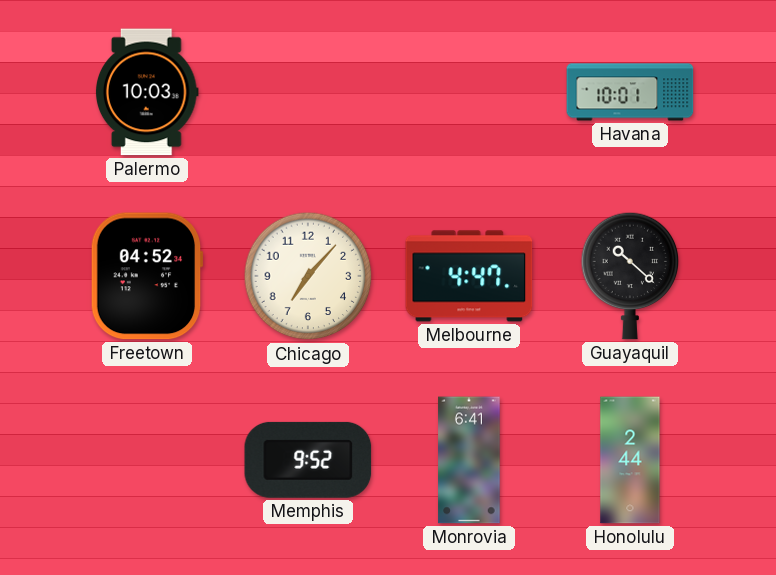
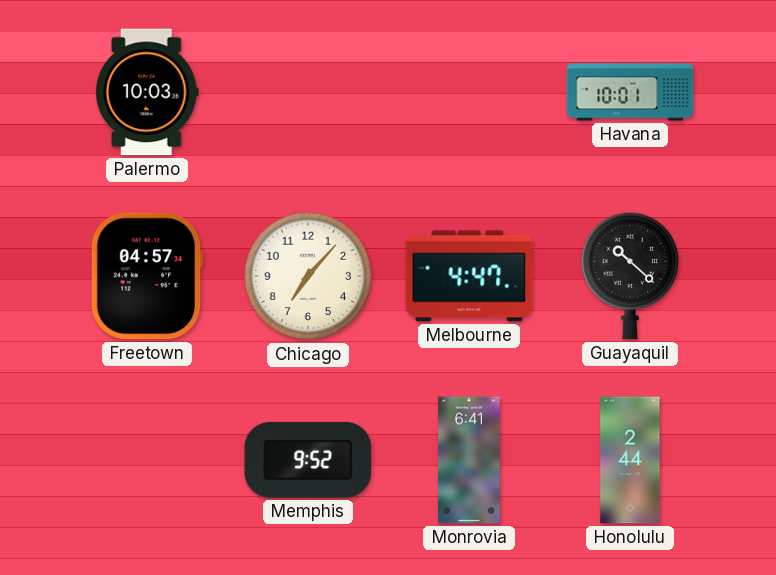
Freetown: 04:52 -> 04:57
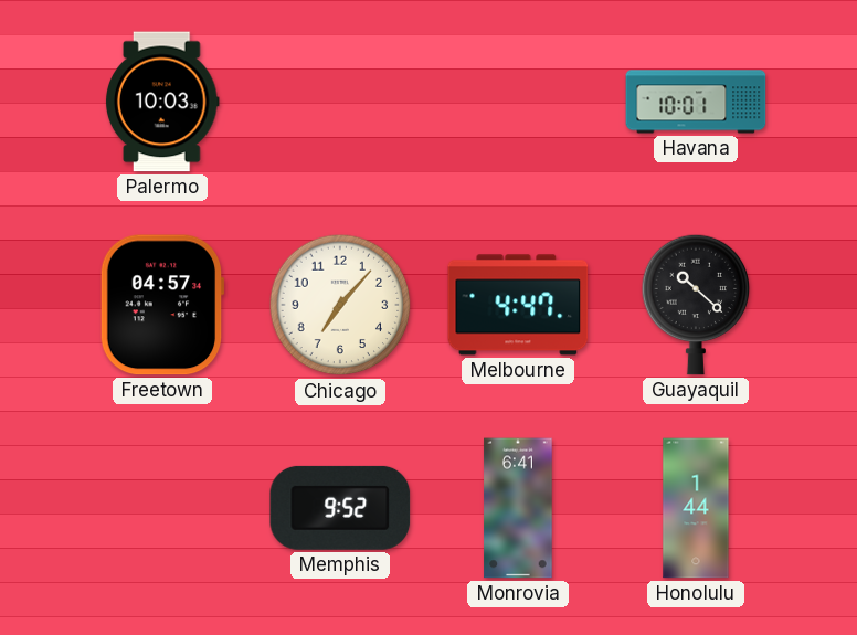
Honolulu: 2:44 -> 1:44
